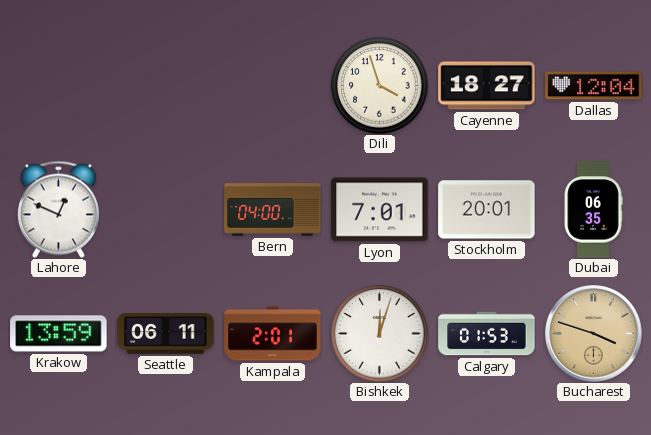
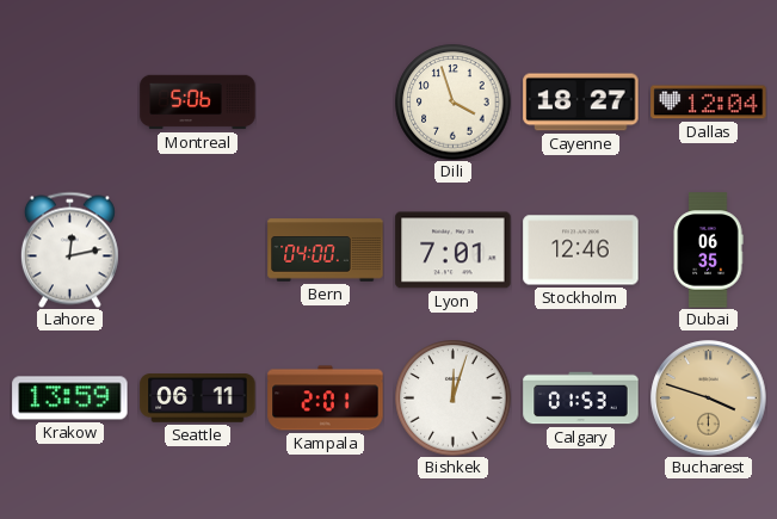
Montreal: none -> 5:06
Lahore: 12:49 -> 12:13
Stockholm: 20:01 -> 12:46
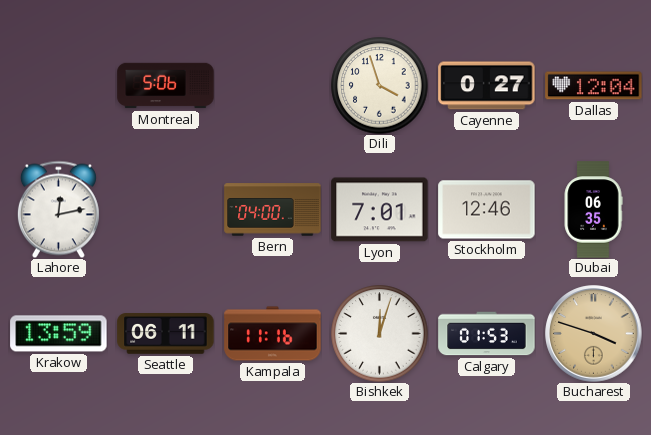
Cayenne: 18:27 -> 0:27
Kampala: 2:01 -> 11:16
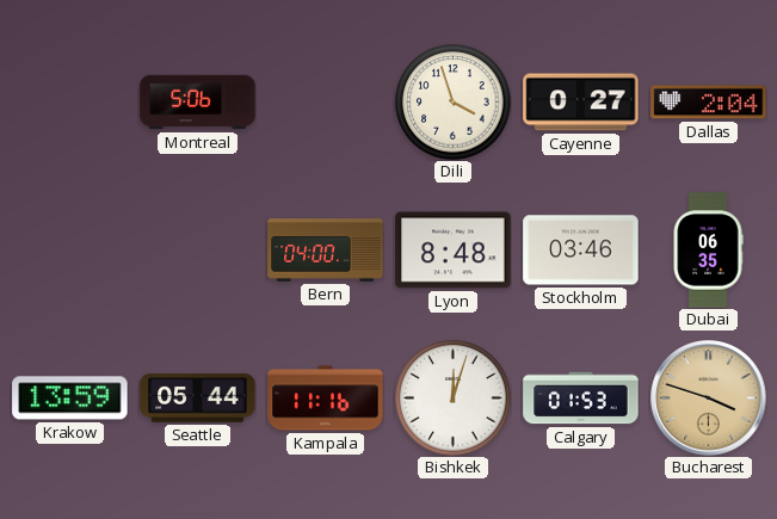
Dallas: 12:04 -> 2:04
Lahore: 12:13 -> none
Lyon: 7:01 -> 8:48
Stockholm: 12:46 -> 03:46
Seattle: 06:11 -> 05:44
